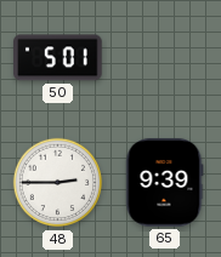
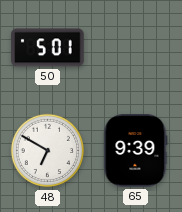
48: 2:45 -> 6:50
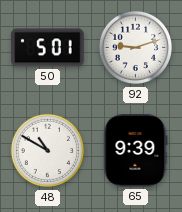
92: none -> 9:12
48: 6:50 -> 10:50
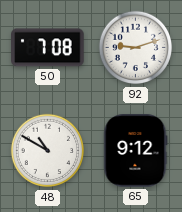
50: 5:01 -> 7:08
65: 9:39 -> 9:12
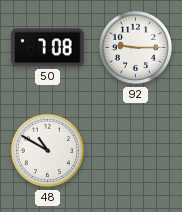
92: 9:12 -> 9:15
65: 9:12 -> none
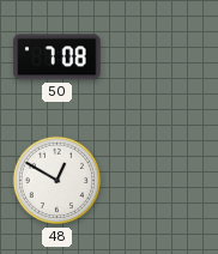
92: 9:15 -> none
48: 10:50 -> 12:50
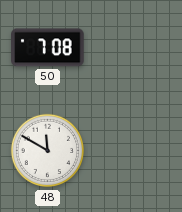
48: 12:50 -> 11:50
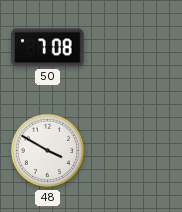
48: 11:50 -> 3:50
